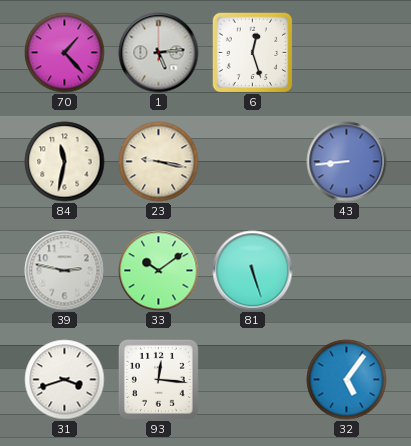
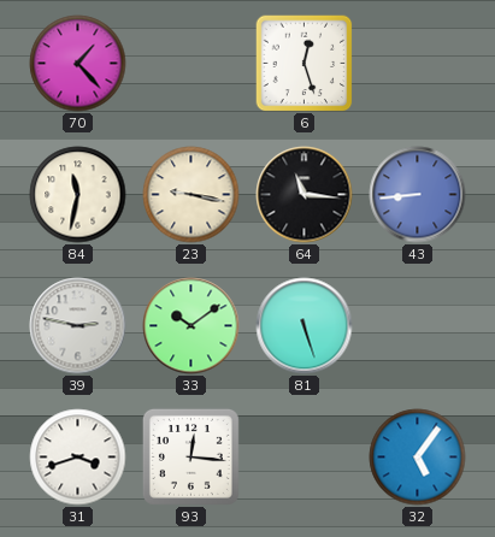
1: 5:14 -> none
64: none -> 11:16
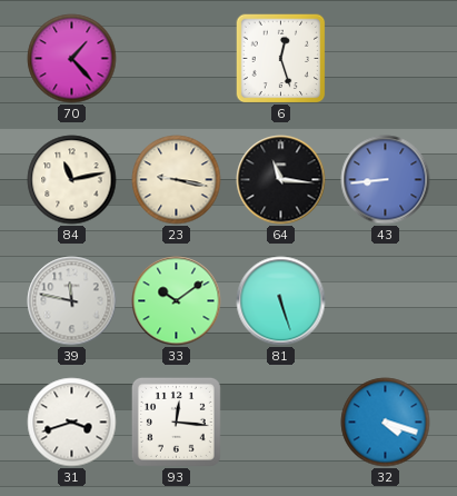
84: 11:32 -> 11:13
39: 2:47 -> 11:47
32: 5:06 -> 4:18
